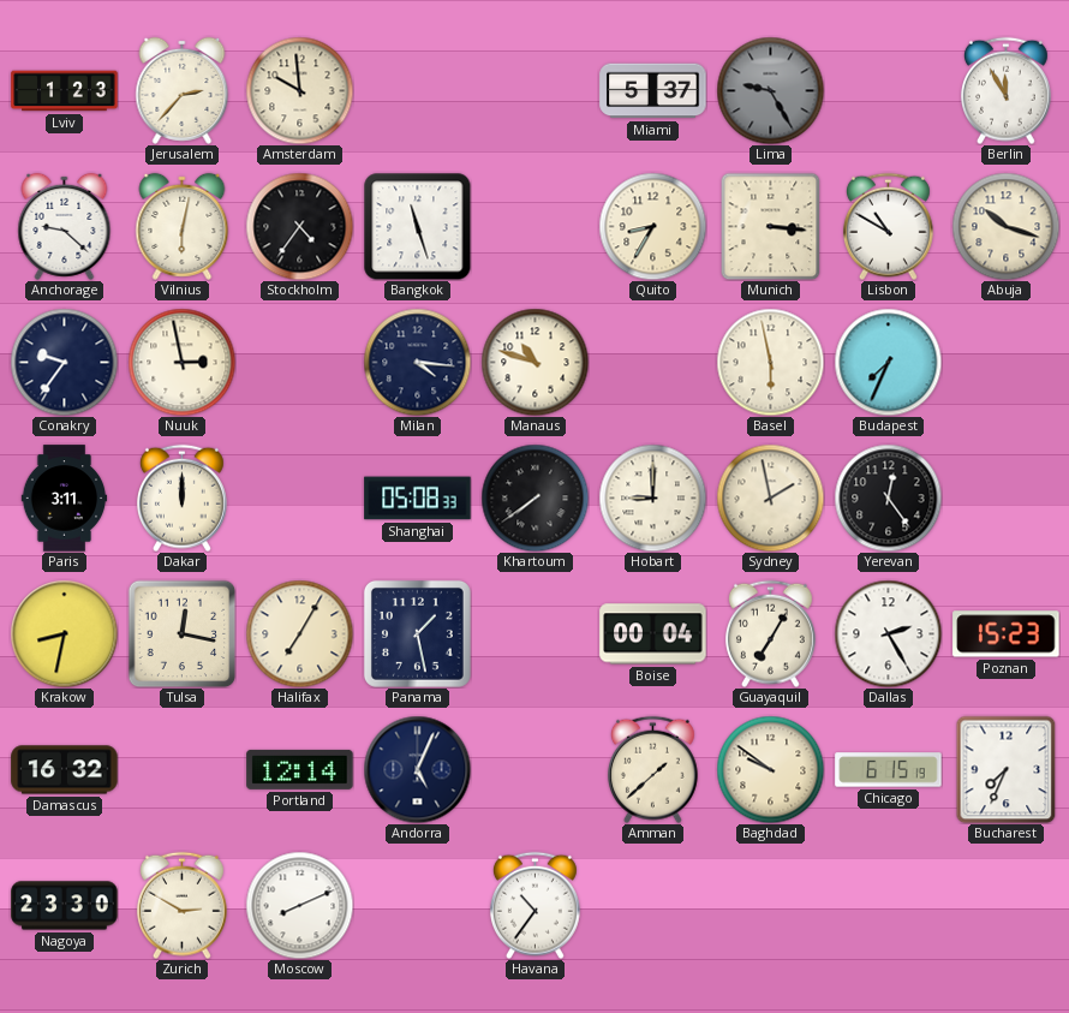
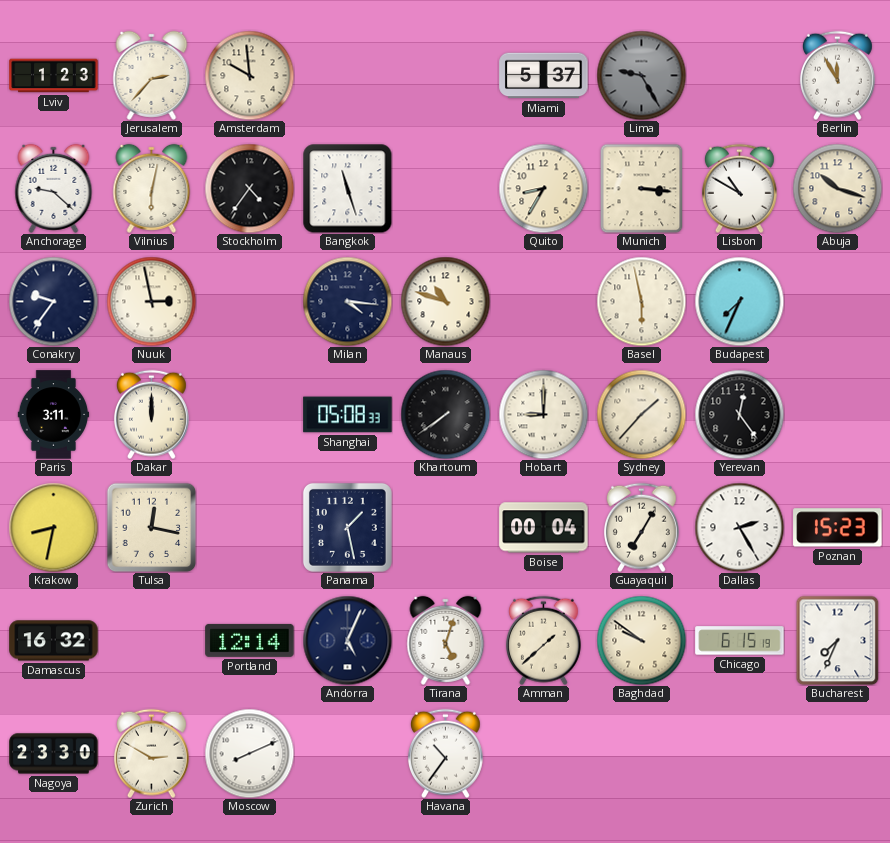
Sydney: 1:58 -> 1:37
Halifax: 7:05 -> none
Tirana: none -> 5:03
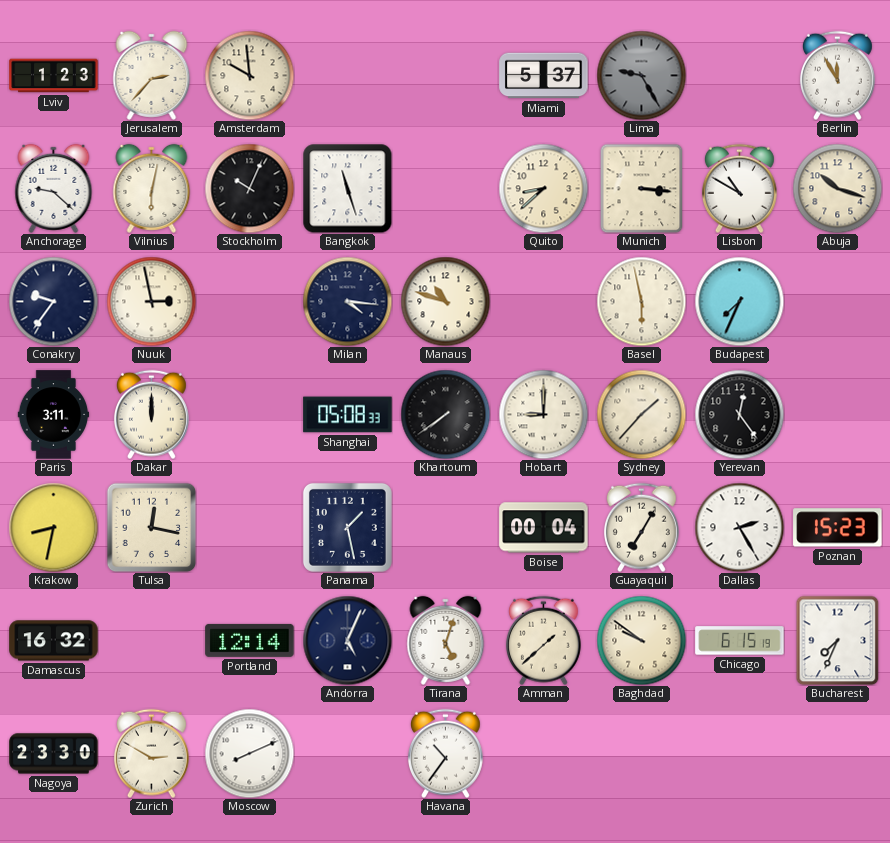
Stockholm: 4:36 -> 10:04
Quito: 8:35 -> 8:38
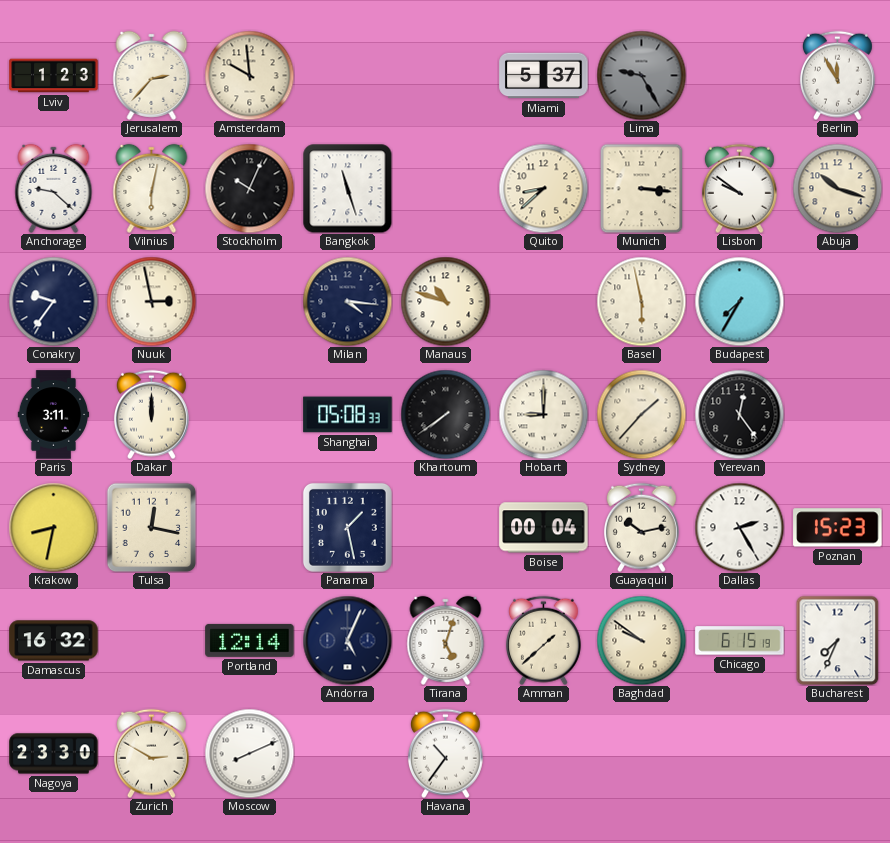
Lisbon: 10:50 -> 9:51
Budapest: 7:34 -> 7:35
Guayaquil: 7:05 -> 10:13
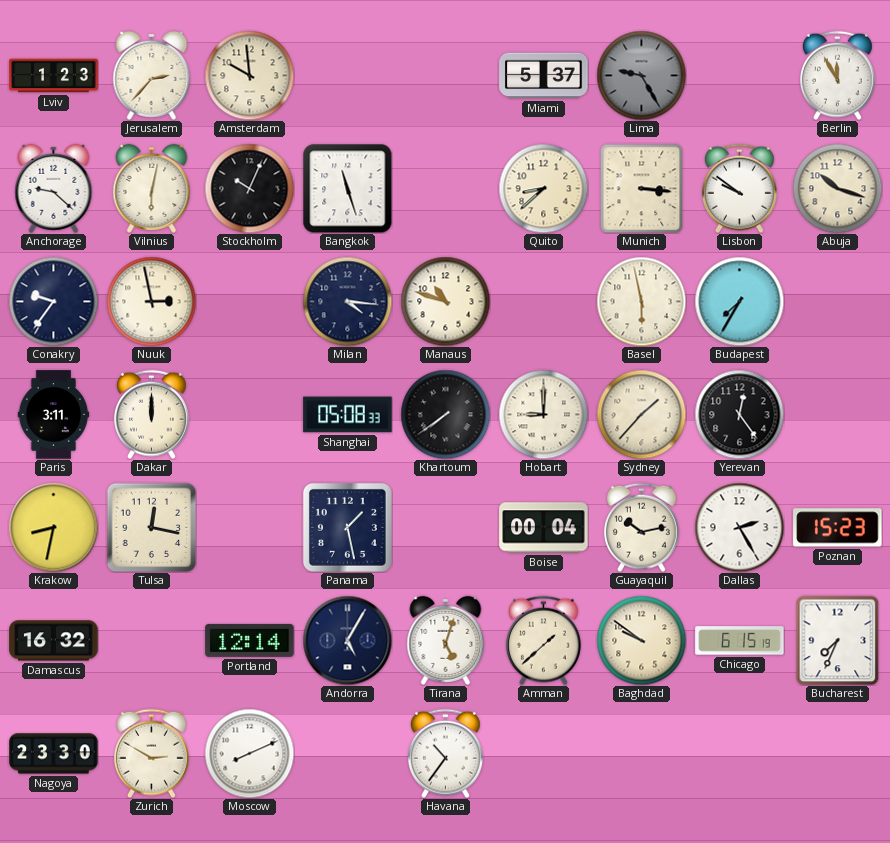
Andorra: 5:04 -> 5:05
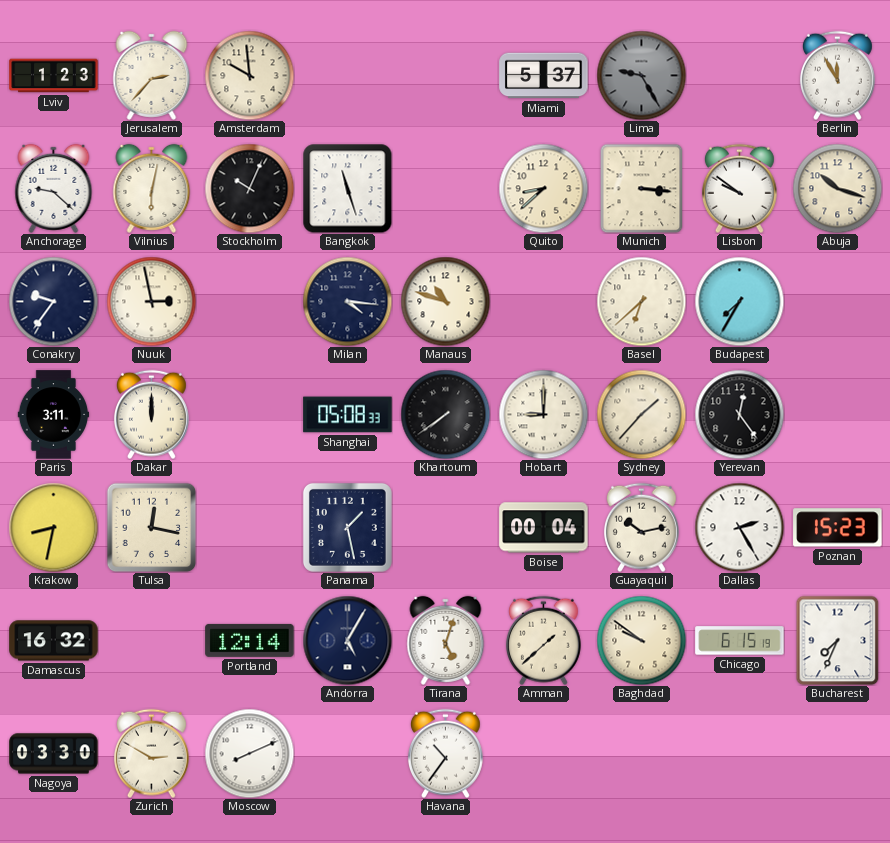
Basel: 5:58 -> 6:38
Nagoya: 23:30 -> 03:30
